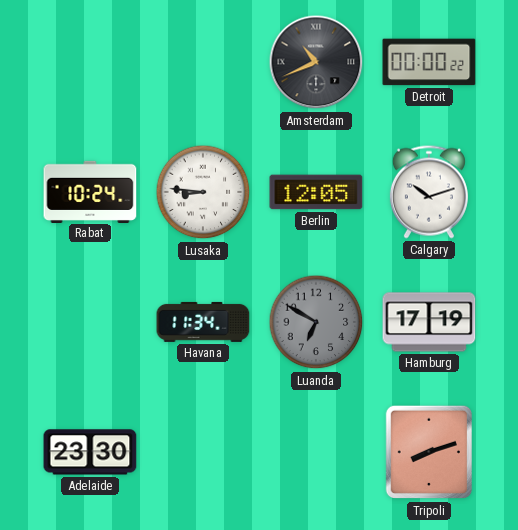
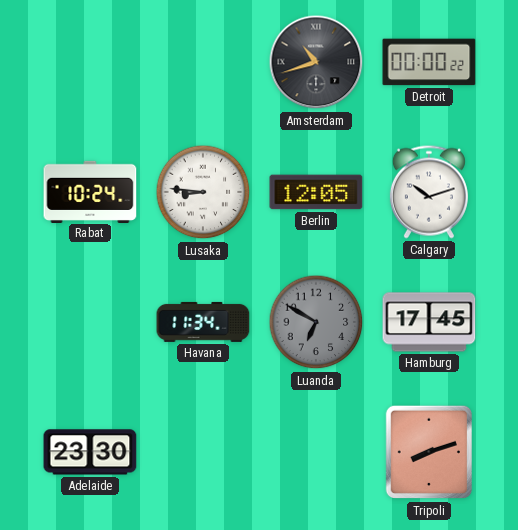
Amsterdam: 10:41 -> 10:42
Hamburg: 17:19 -> 17:45
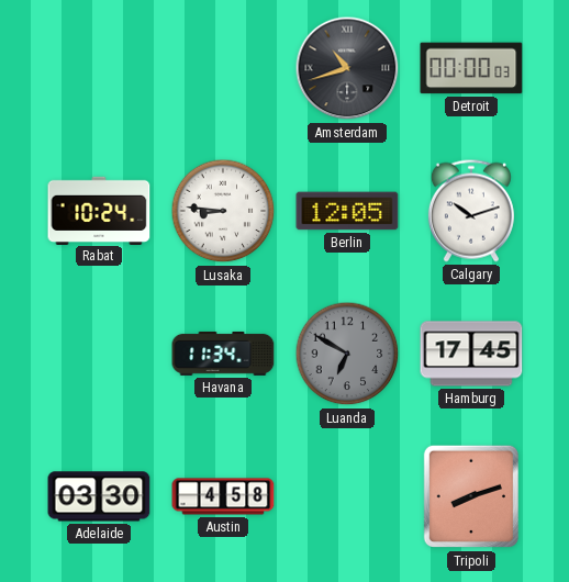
Detroit: 00:00:22 -> 00:00:03
Adelaide: 23:30 -> 03:30
Austin: none -> 4:58
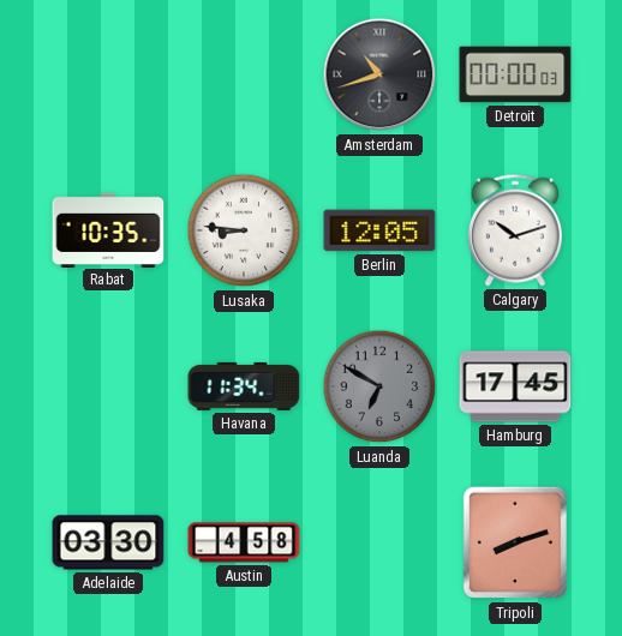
Rabat: 10:24 -> 10:35
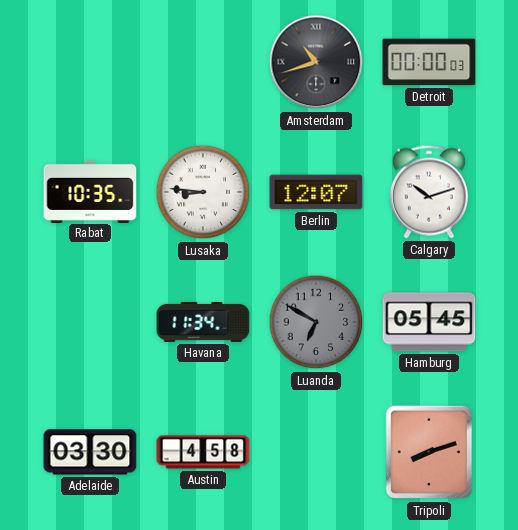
Berlin: 12:05 -> 12:07
Hamburg: 17:45 -> 05:45
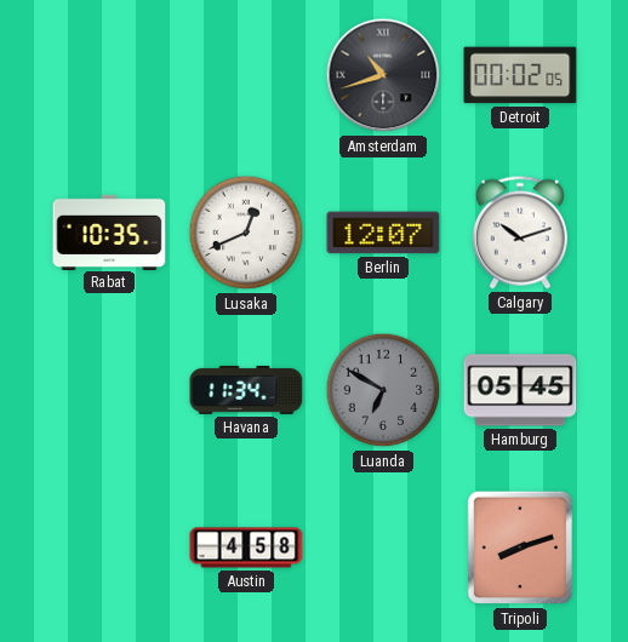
Detroit: 00:00 -> 00:02
Lusaka: 8:46 -> 12:41
Adelaide: 03:30 -> none
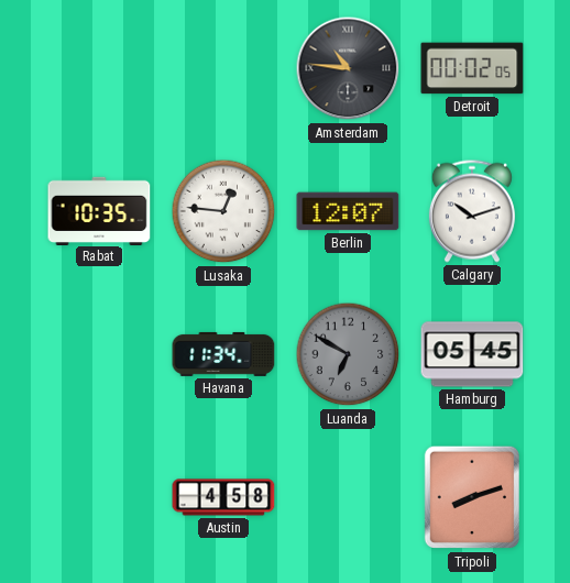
Amsterdam: 10:42 -> 10:46
Lusaka: 12:41 -> 12:46
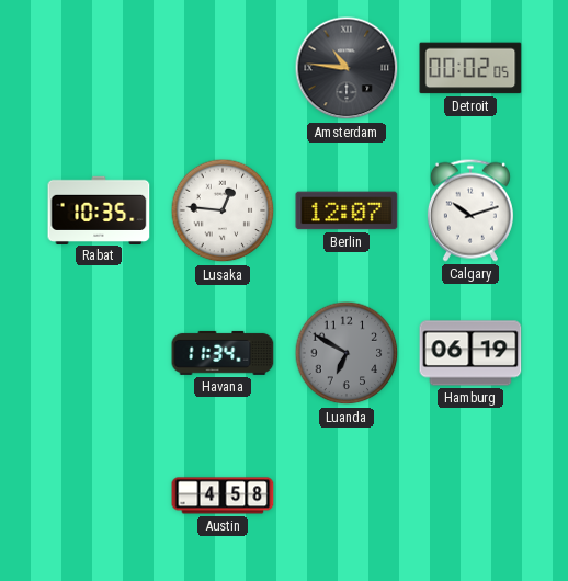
Hamburg: 05:45 -> 06:19
Tripoli: 8:12 -> none
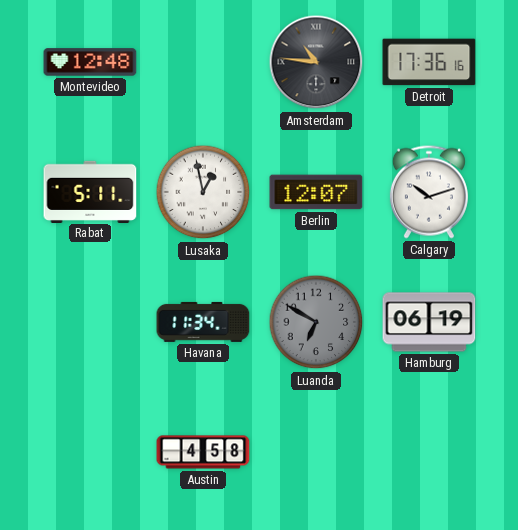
Montevideo: none -> 12:48
Detroit: 00:02 -> 17:36
Rabat: 10:35 -> 5:11
Lusaka: 12:46 -> 12:58
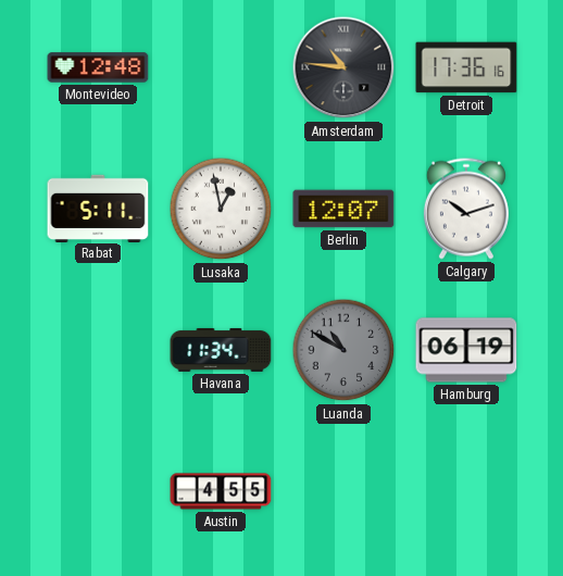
Luanda: 6:50 -> 10:50
Austin: 4:58 -> 4:55
